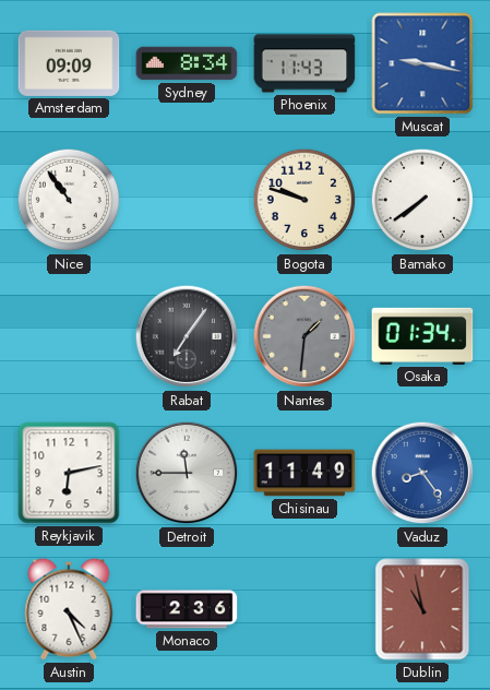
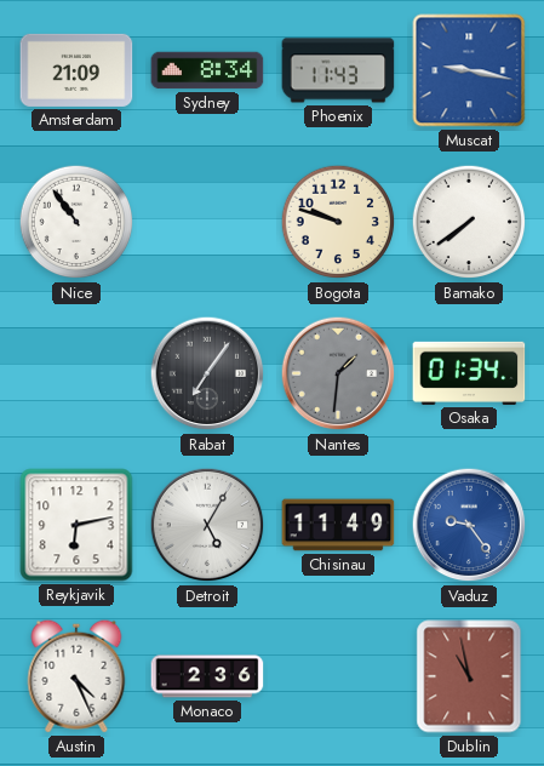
Amsterdam: 09:09 -> 21:09
Detroit: 11:45 -> 5:05
Vaduz: 8:24 -> 9:24
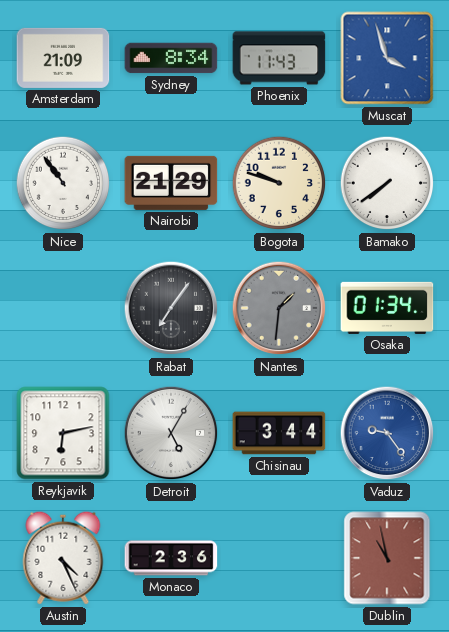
Muscat: 9:17 -> 3:57
Nairobi: none -> 21:29
Chisinau: 11:49 -> 3:44
